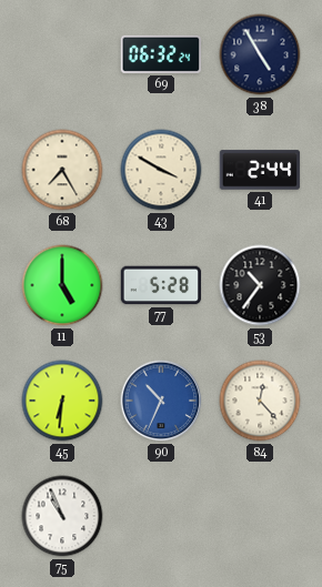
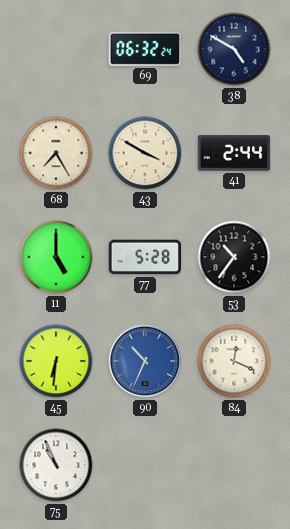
38: 4:55 -> 4:50
84: 12:23 -> 12:19
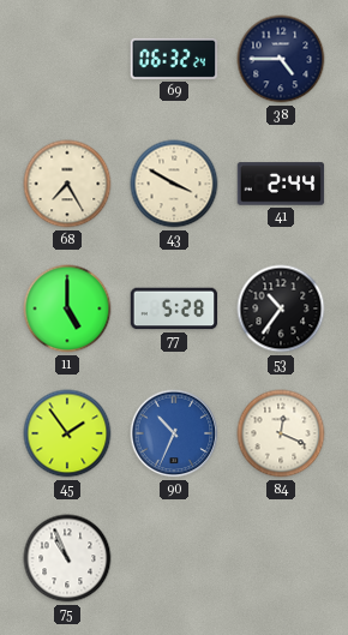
38: 4:50 -> 4:45
45: 6:31 -> 1:54
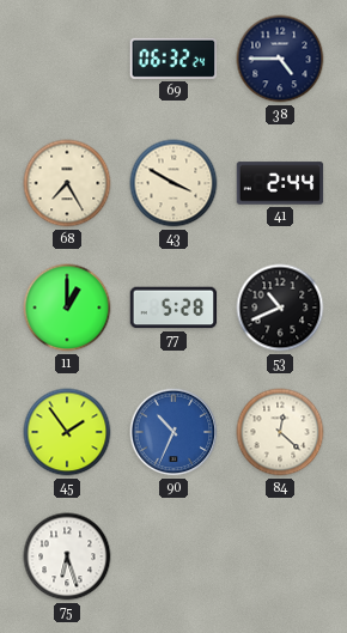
11: 5:00 -> 1:00
53: 10:36 -> 10:41
84: 12:19 -> 12:22
75: 10:56 -> 6:27
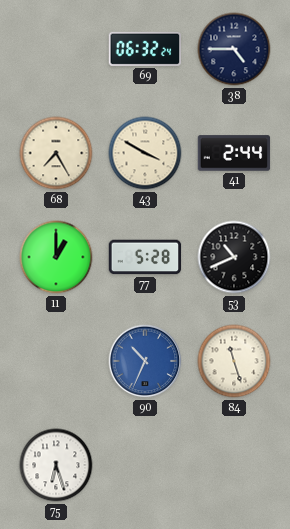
45: 1:54 -> none
84: 12:22 -> 11:27
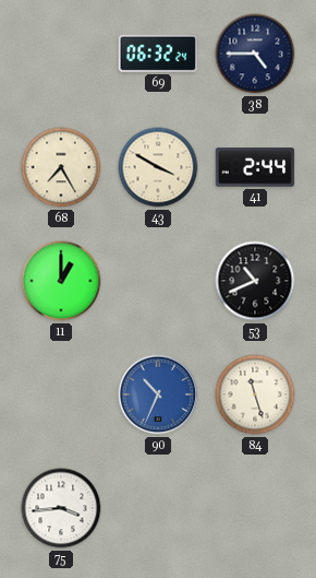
77: 5:28 -> none
75: 6:27 -> 3:44
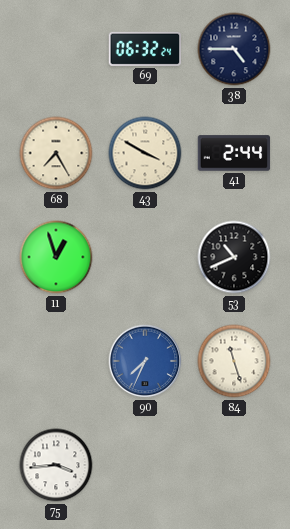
11: 1:00 -> 12:57
90: 10:34 -> 7:34
